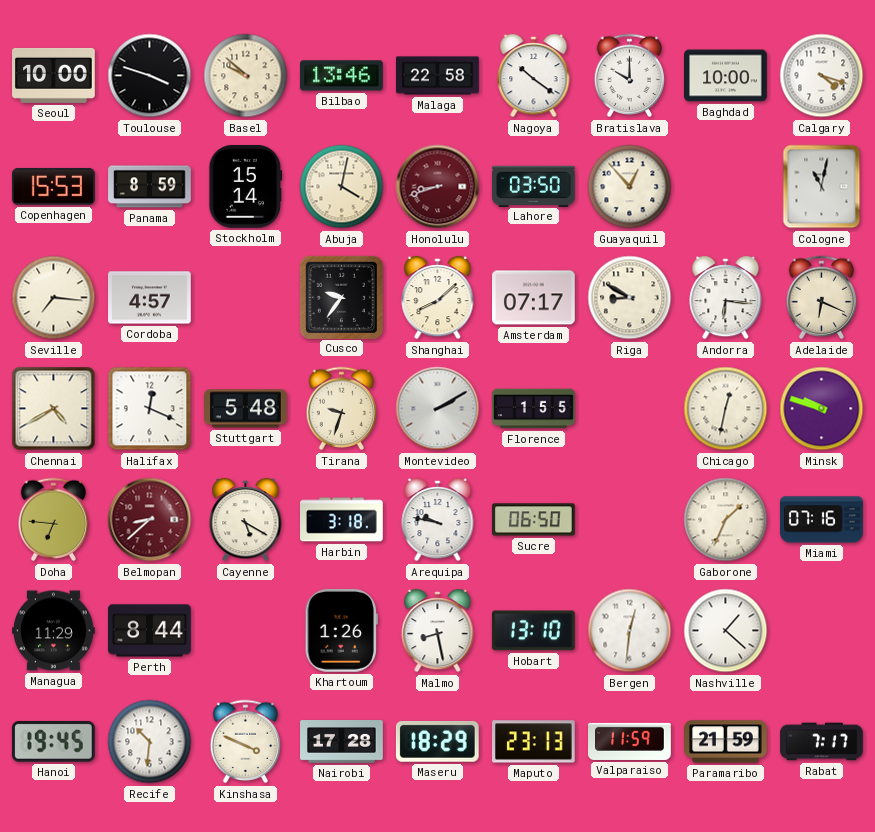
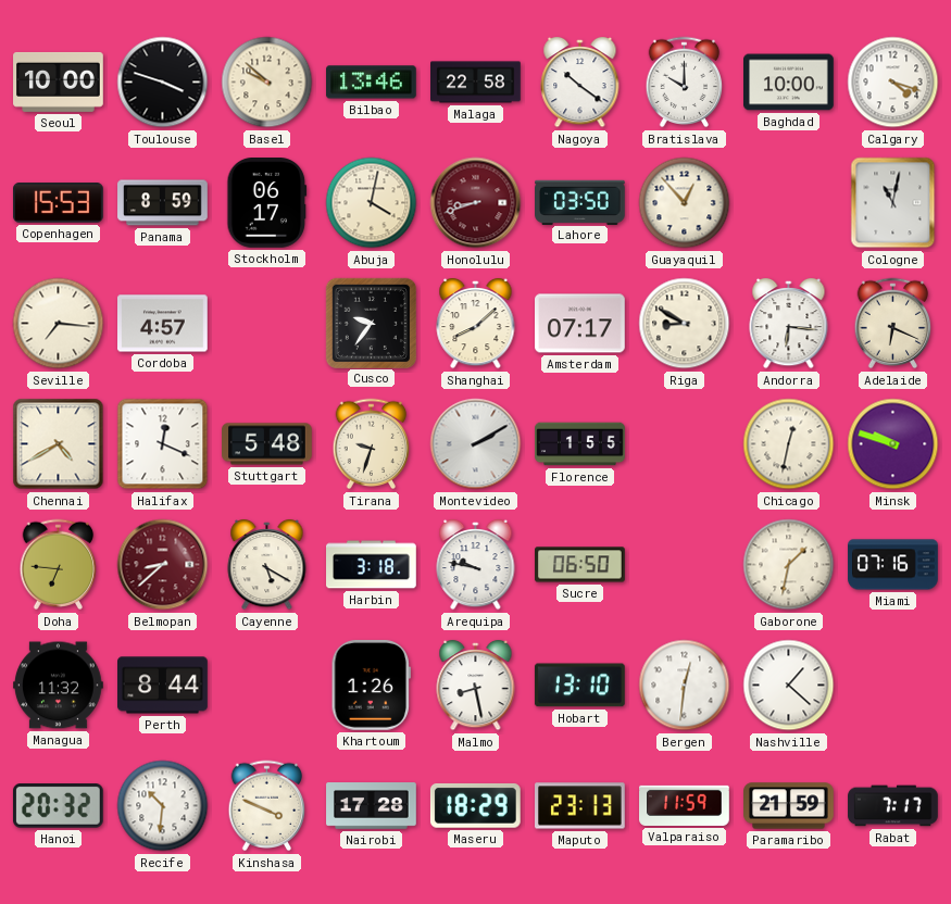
Stockholm: 15:14 -> 06:17
Gaborone: 1:34 -> 1:32
Managua: 11:29 -> 11:32
Hanoi: 19:45 -> 20:32
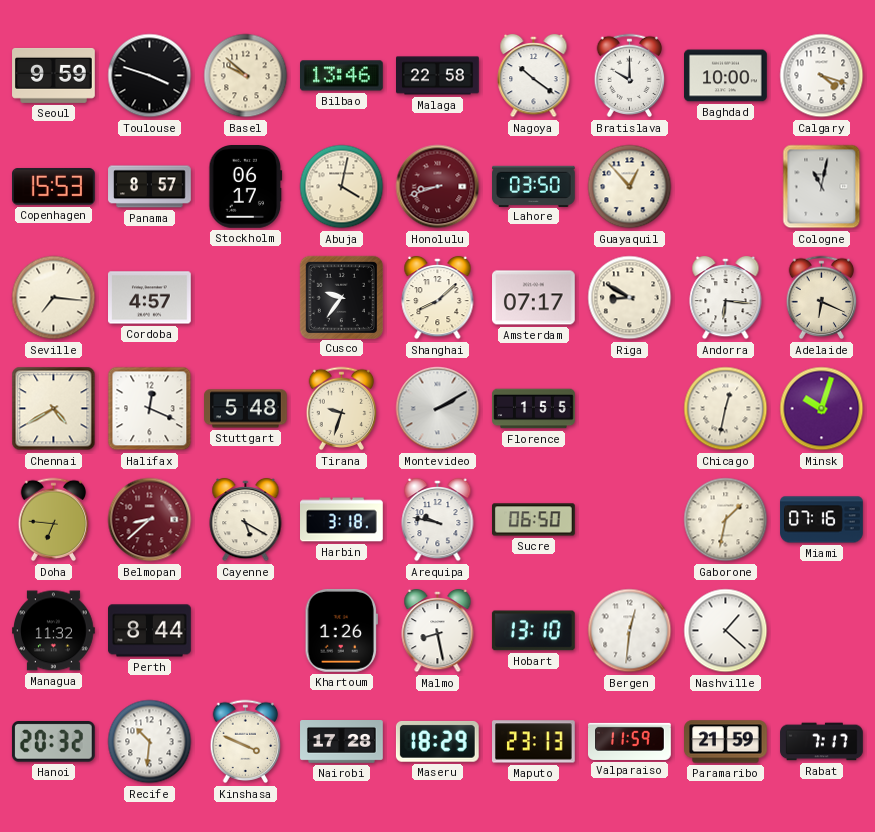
Seoul: 10:00 -> 9:59
Panama: 8:59 -> 8:57
Minsk: 9:48 -> 10:03
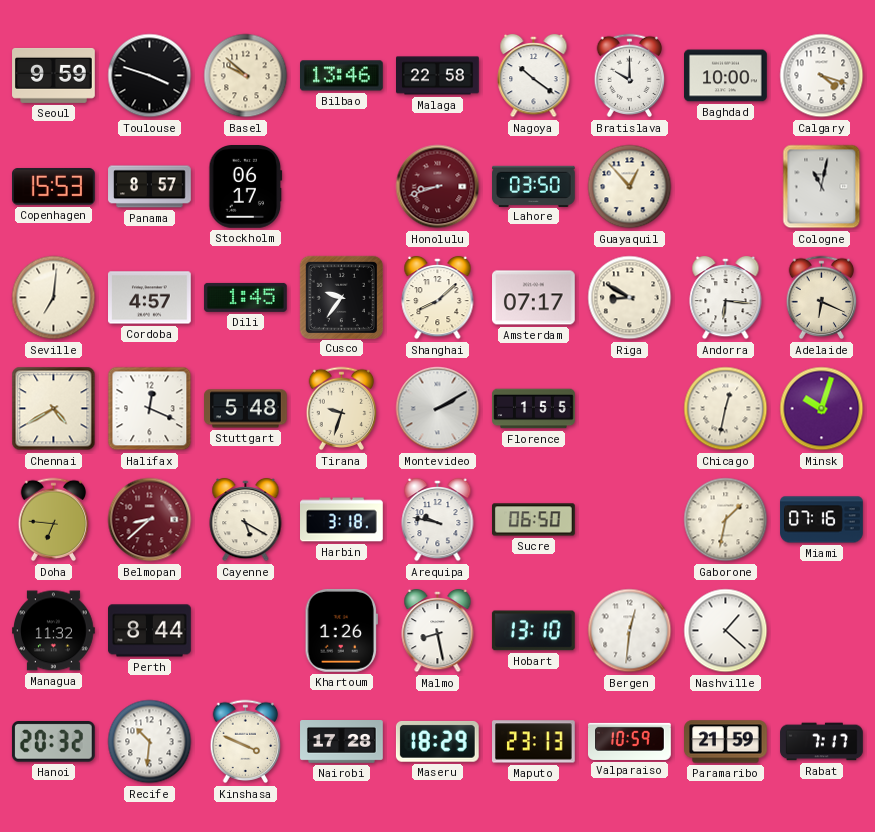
Abuja: 4:02 -> none
Seville: 7:16 -> 7:01
Dili: none -> 1:45
Valparaiso: 11:59 -> 10:59
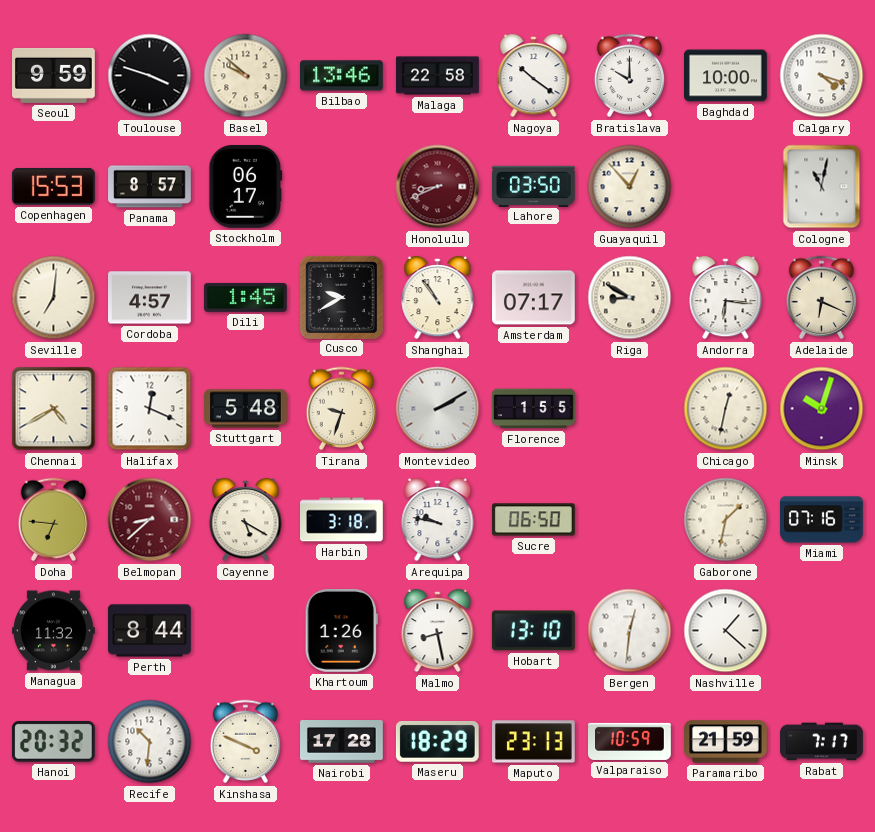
Honolulu: 8:42 -> 8:41
Cusco: 9:36 -> 9:40
Shanghai: 8:08 -> 10:54
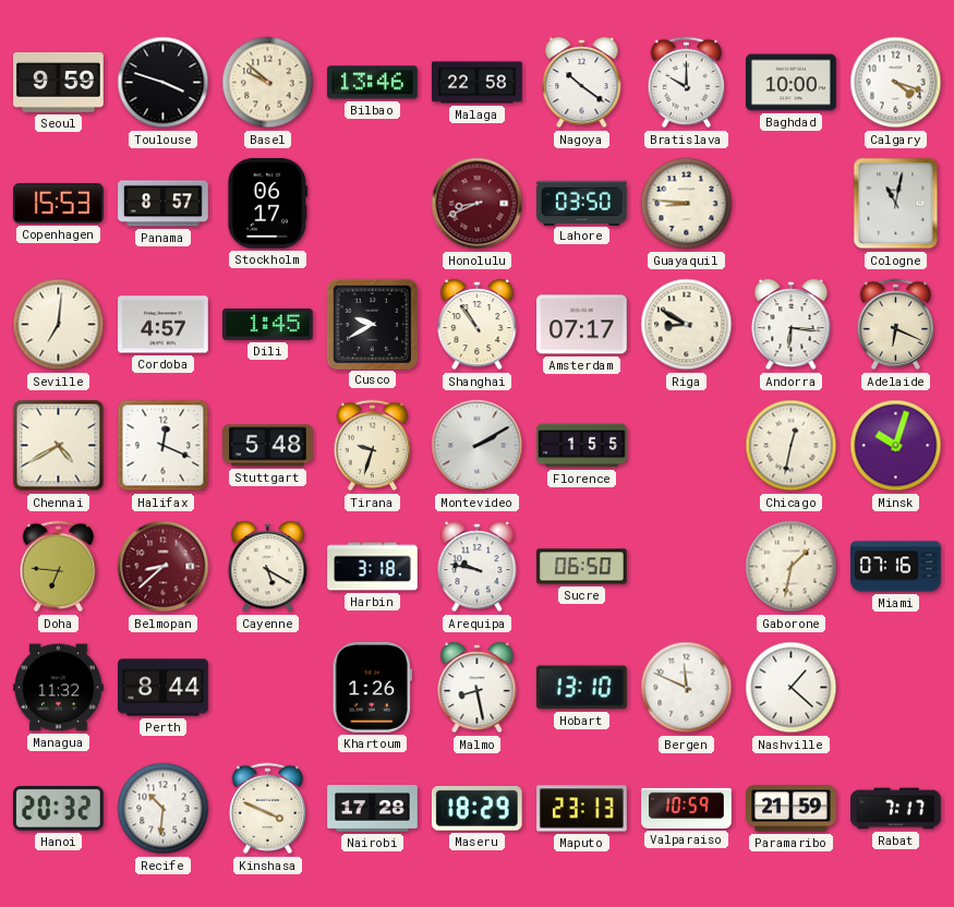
Guayaquil: 12:53 -> 8:46
Bergen: 12:31 -> 11:49
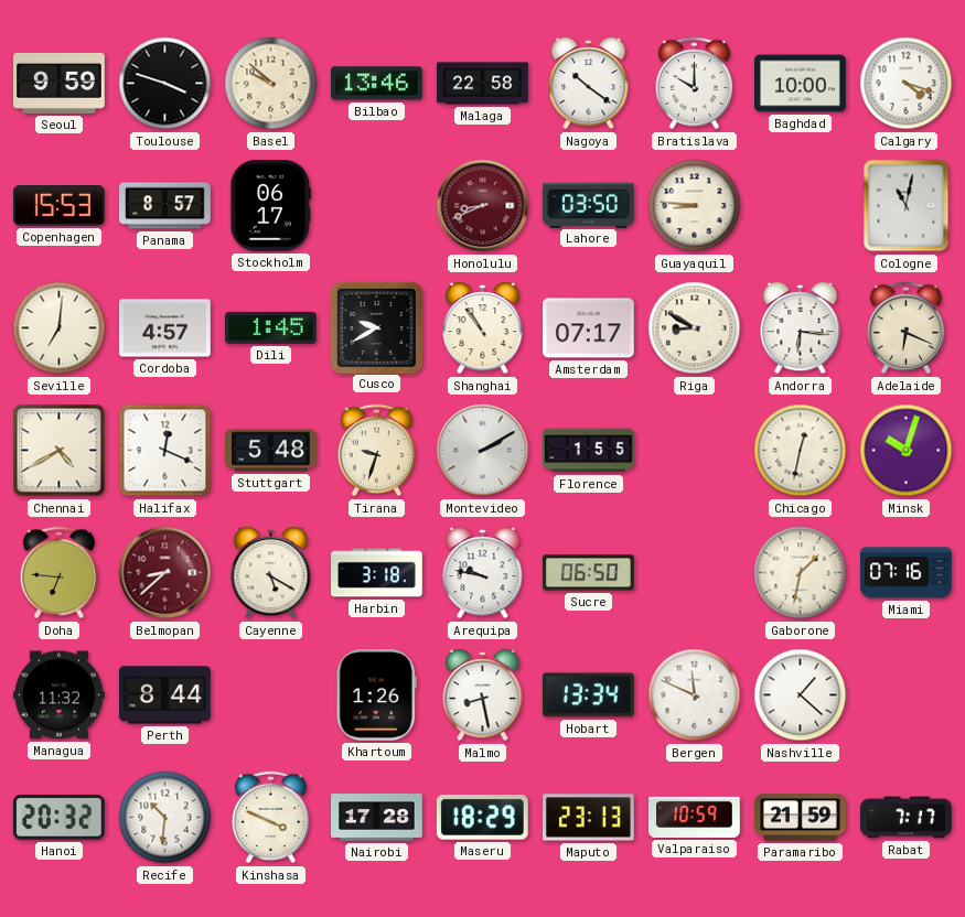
Hobart: 13:10 -> 13:34
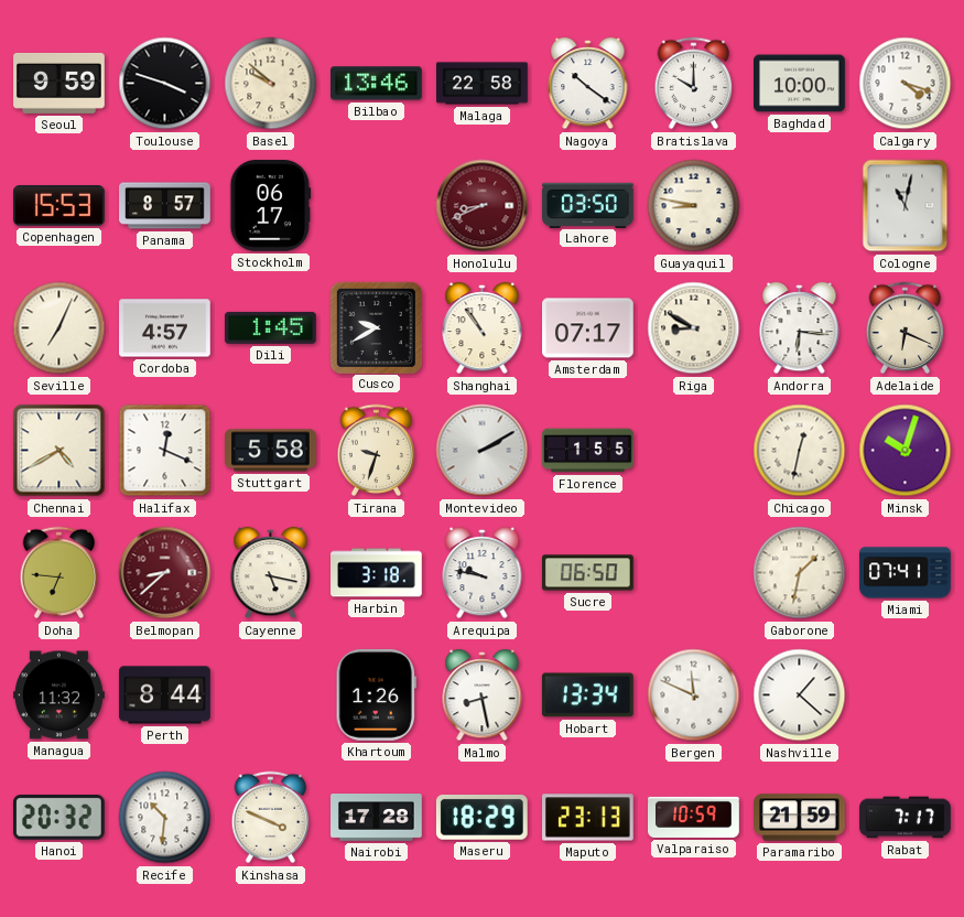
Guayaquil: 8:46 -> 8:47
Seville: 7:01 -> 7:04
Stuttgart: 5:48 -> 5:58
Cayenne: 5:20 -> 5:17
Miami: 07:16 -> 07:41
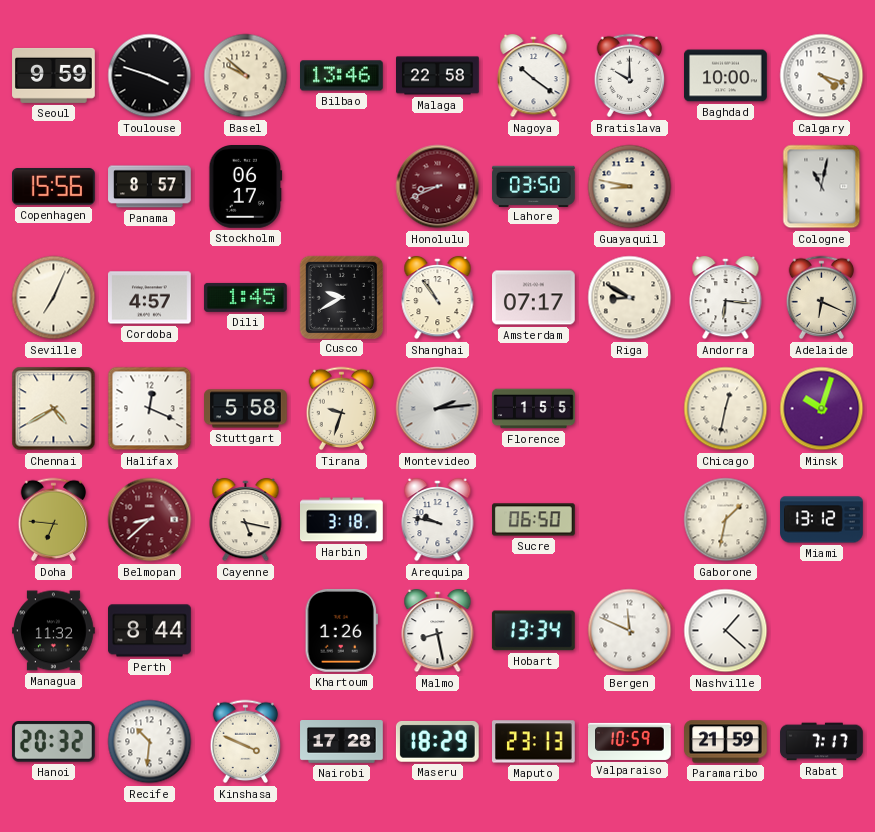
Copenhagen: 15:53 -> 15:56
Montevideo: 2:10 -> 2:14
Miami: 07:41 -> 13:12
